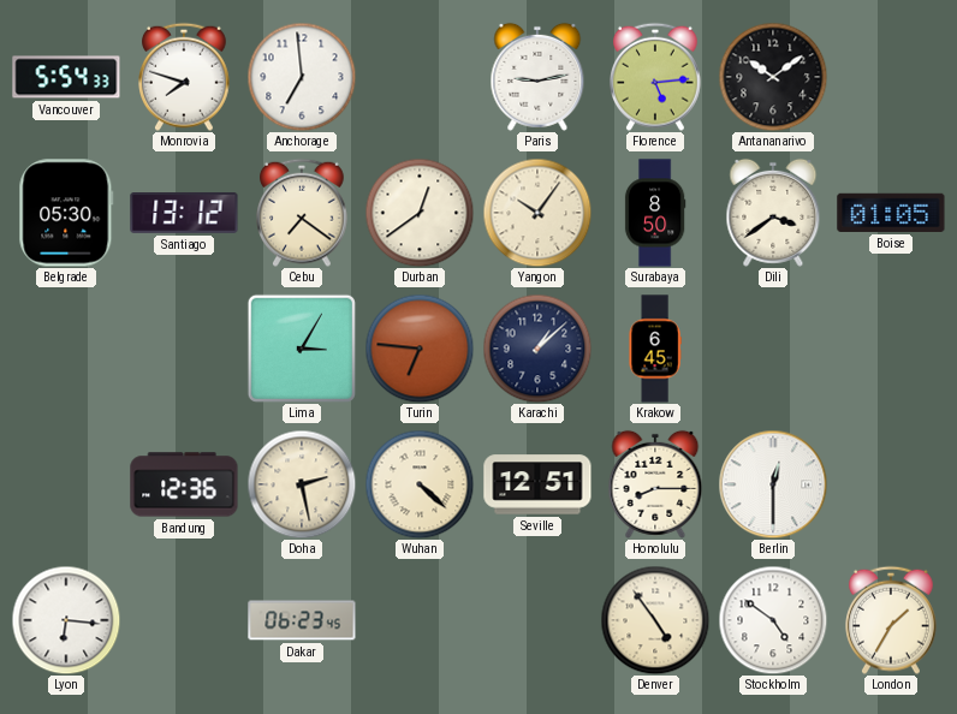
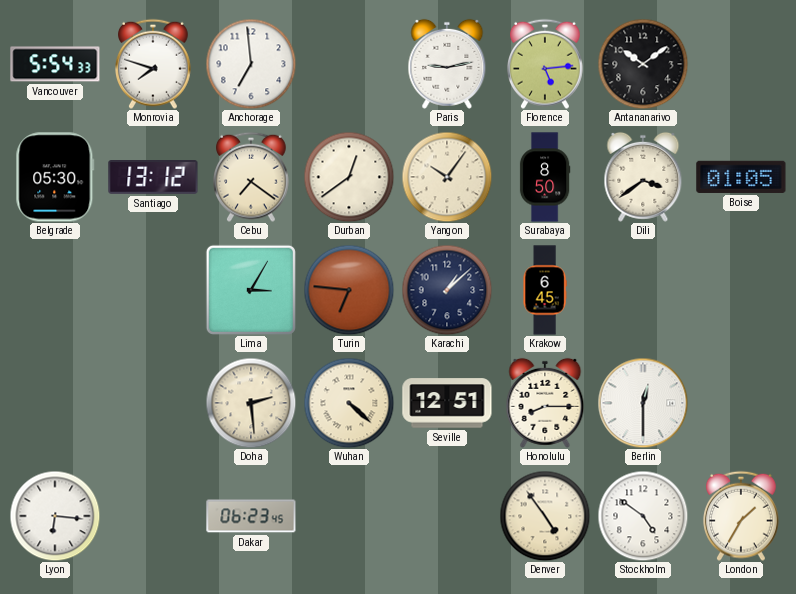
Bandung: 12:36 -> none
Doha: 2:28 -> 2:29
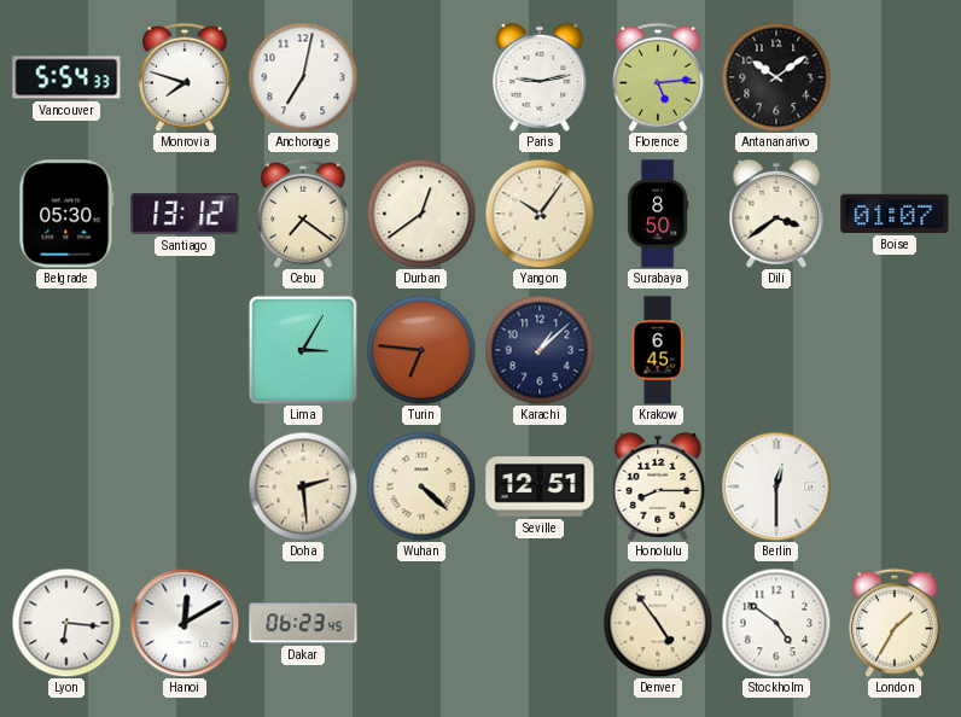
Anchorage: 6:59 -> 7:02
Boise: 01:05 -> 01:07
Hanoi: none -> 12:10
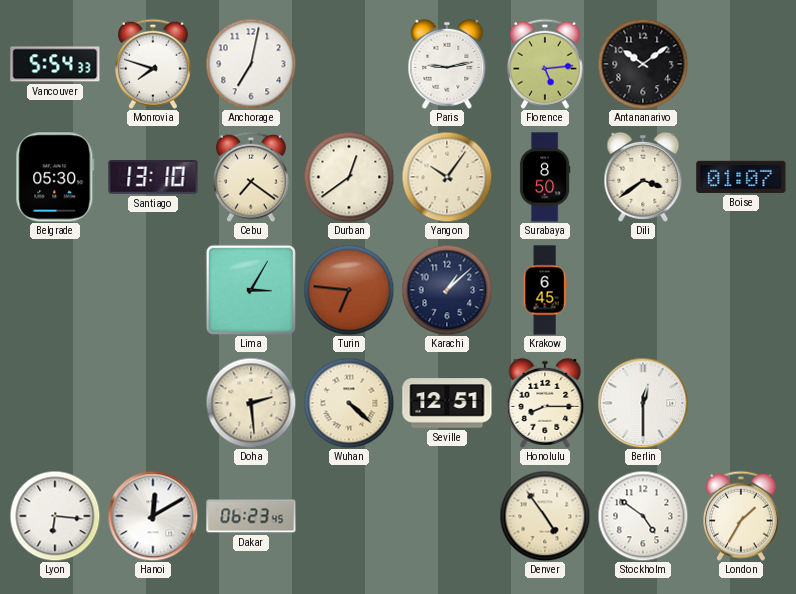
Santiago: 13:12 -> 13:10
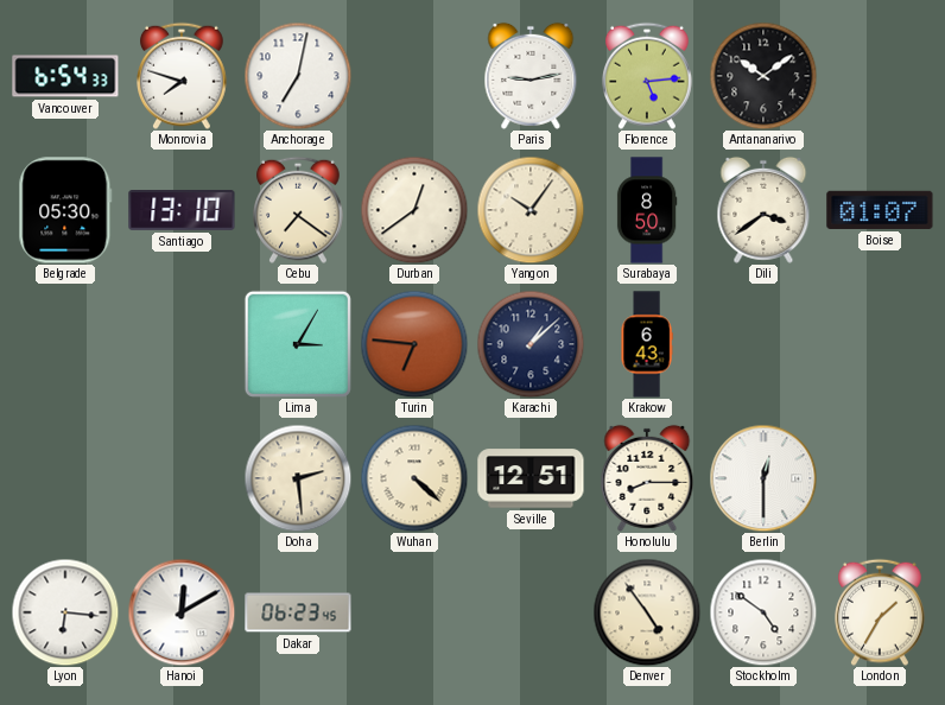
Vancouver: 5:54 -> 6:54
Krakow: 6:45 -> 6:43
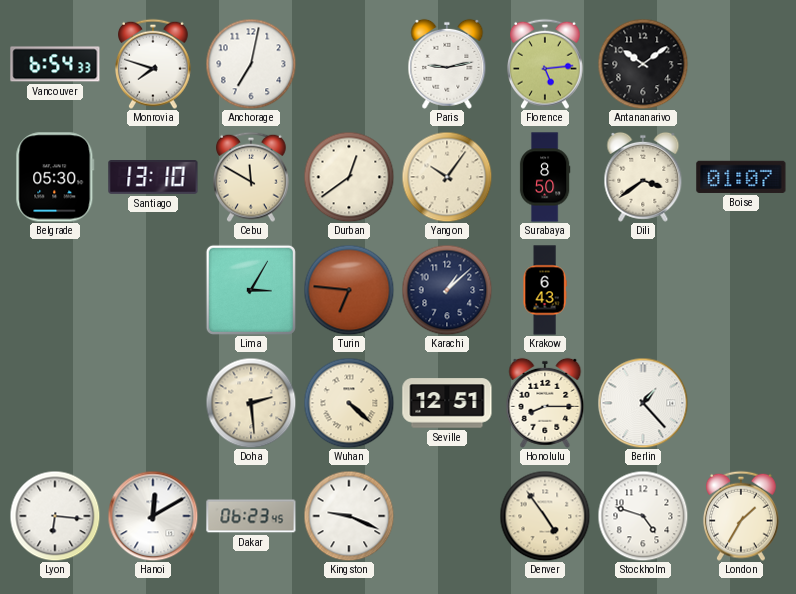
Cebu: 7:21 -> 11:50
Berlin: 12:30 -> 1:23
Kingston: none -> 9:19
Stockholm: 4:51 -> 4:48
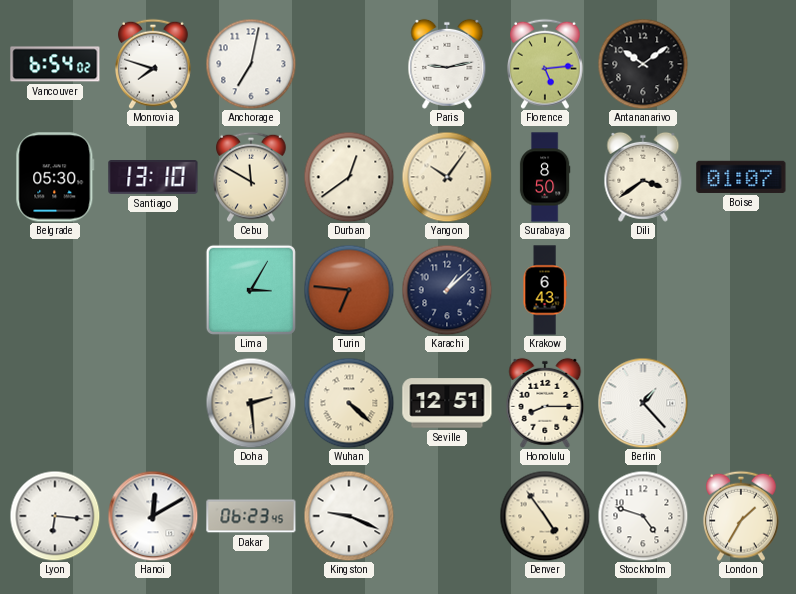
Vancouver: 6:54:33 -> 6:54:02
